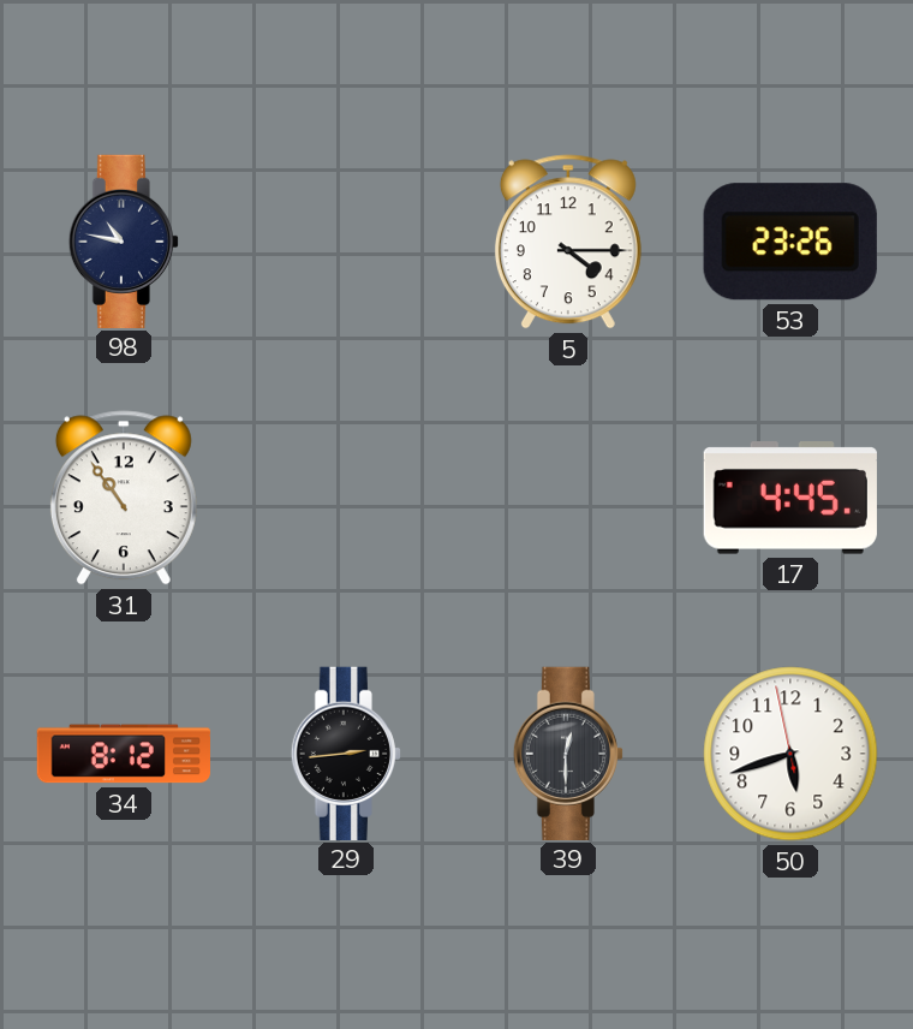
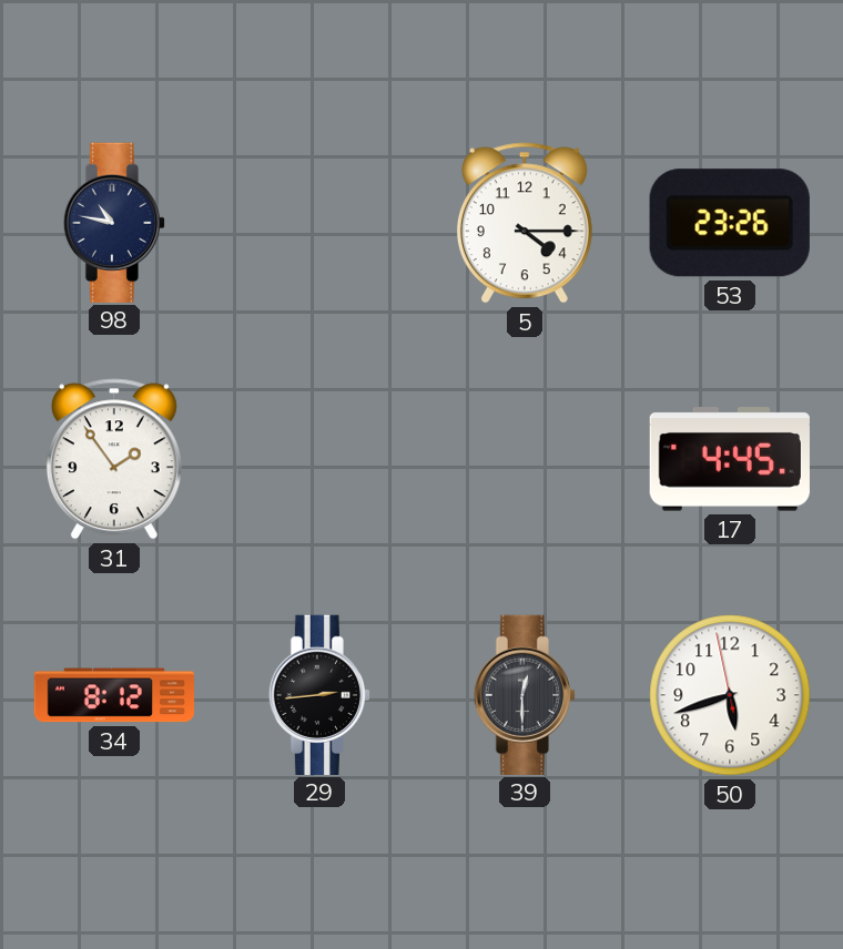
31: 10:54 -> 1:54
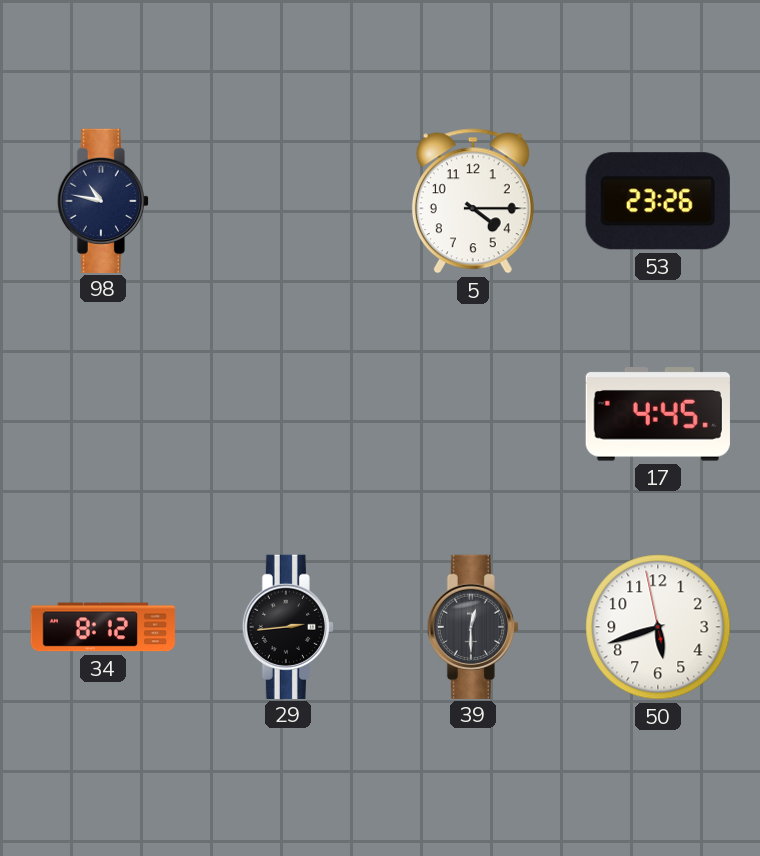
31: 1:54 -> none
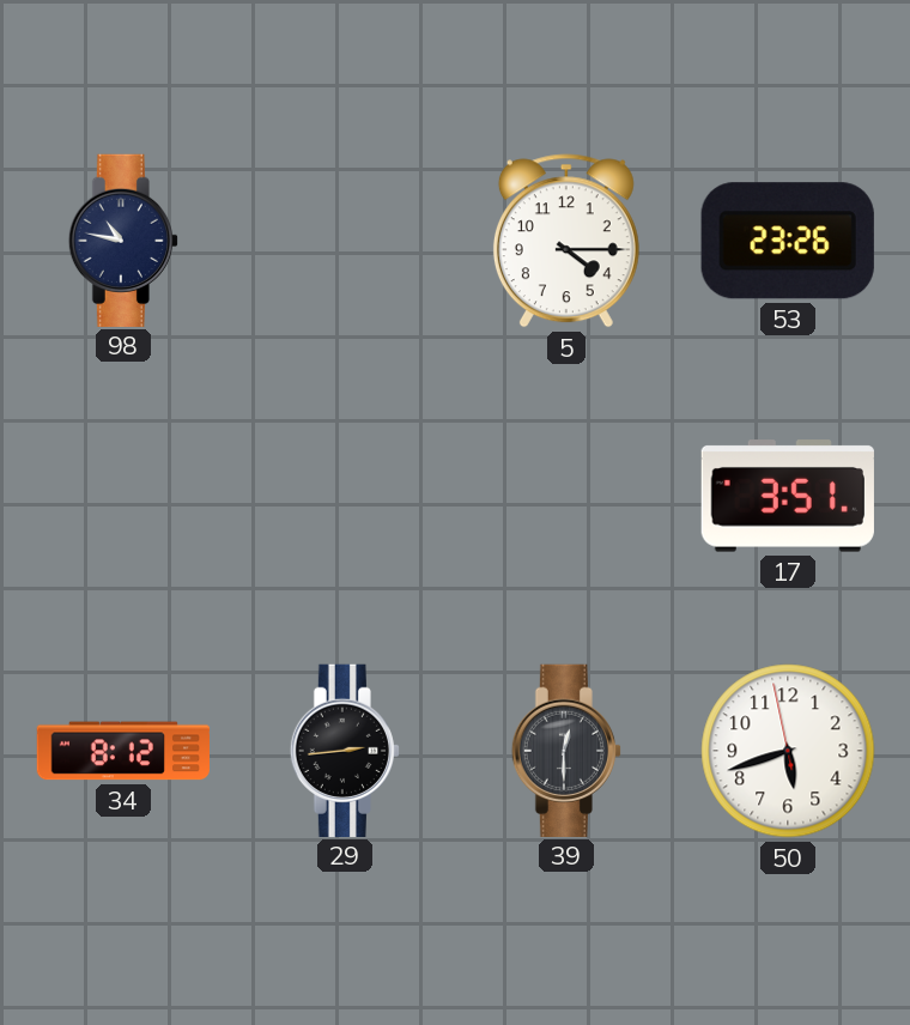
17: 4:45 -> 3:51
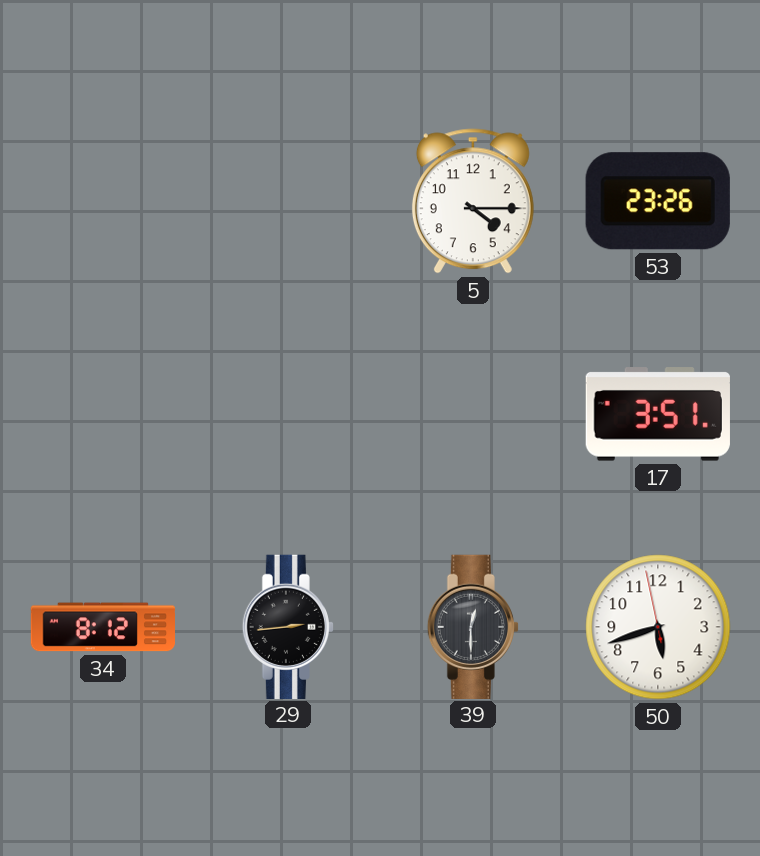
98: 10:47 -> none
